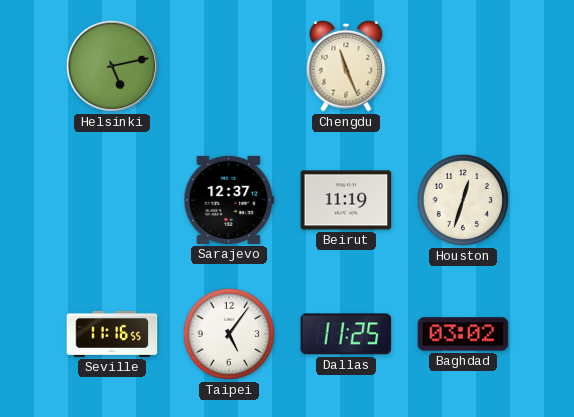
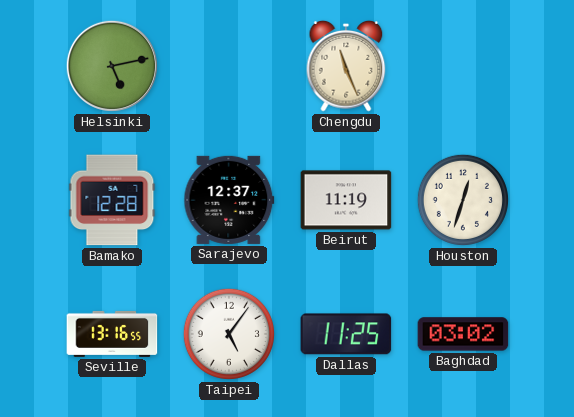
Bamako: none -> 12:28
Seville: 11:16 -> 13:16
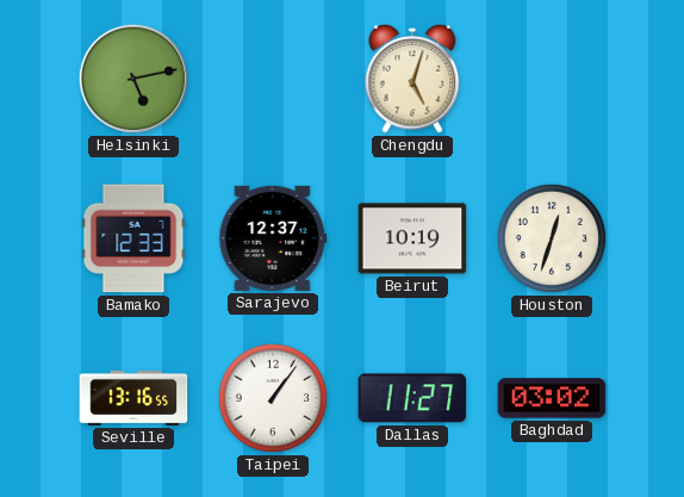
Chengdu: 11:26 -> 5:03
Bamako: 12:28 -> 12:33
Beirut: 11:19 -> 10:19
Taipei: 5:06 -> 1:06
Dallas: 11:25 -> 11:27
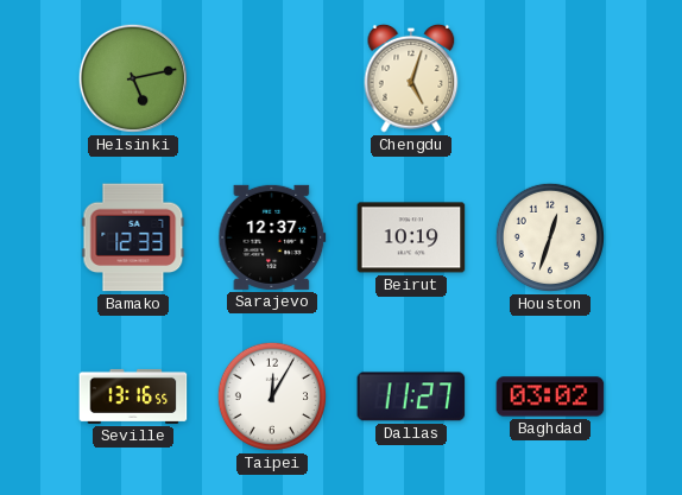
Taipei: 1:06 -> 12:05
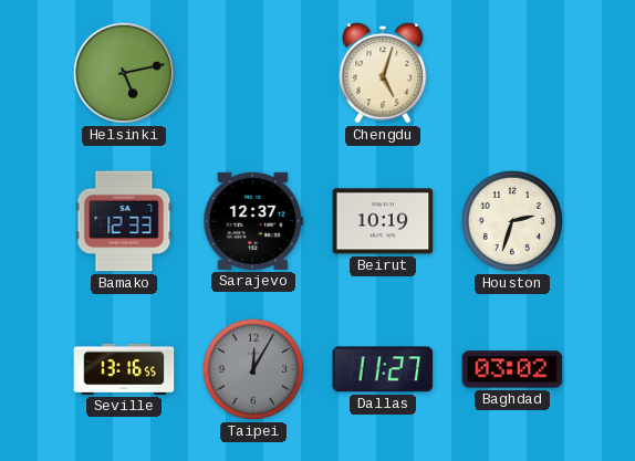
Houston: 12:33 -> 2:33
Taipei dial: white -> grey
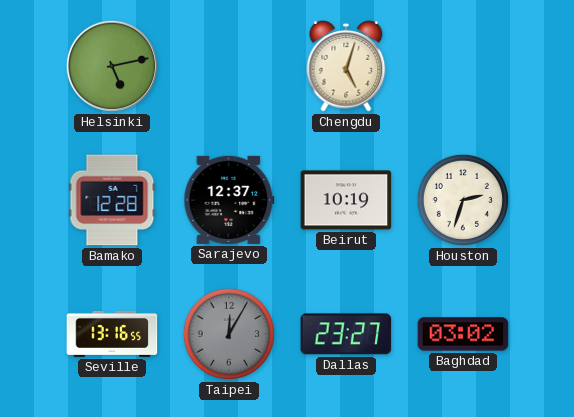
Bamako: 12:33 -> 12:28
Dallas: 11:27 -> 23:27
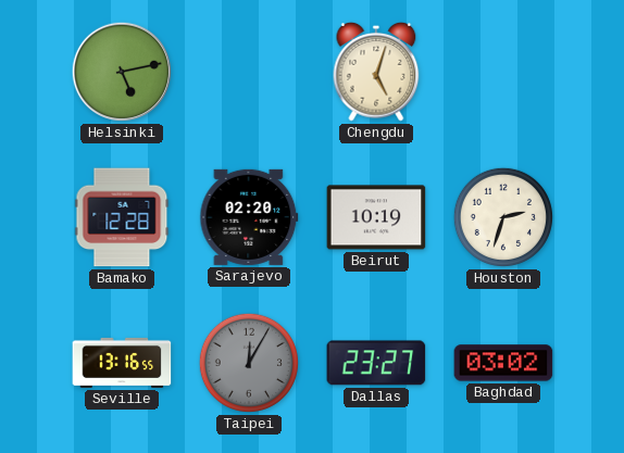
Sarajevo: 12:37 -> 02:20
